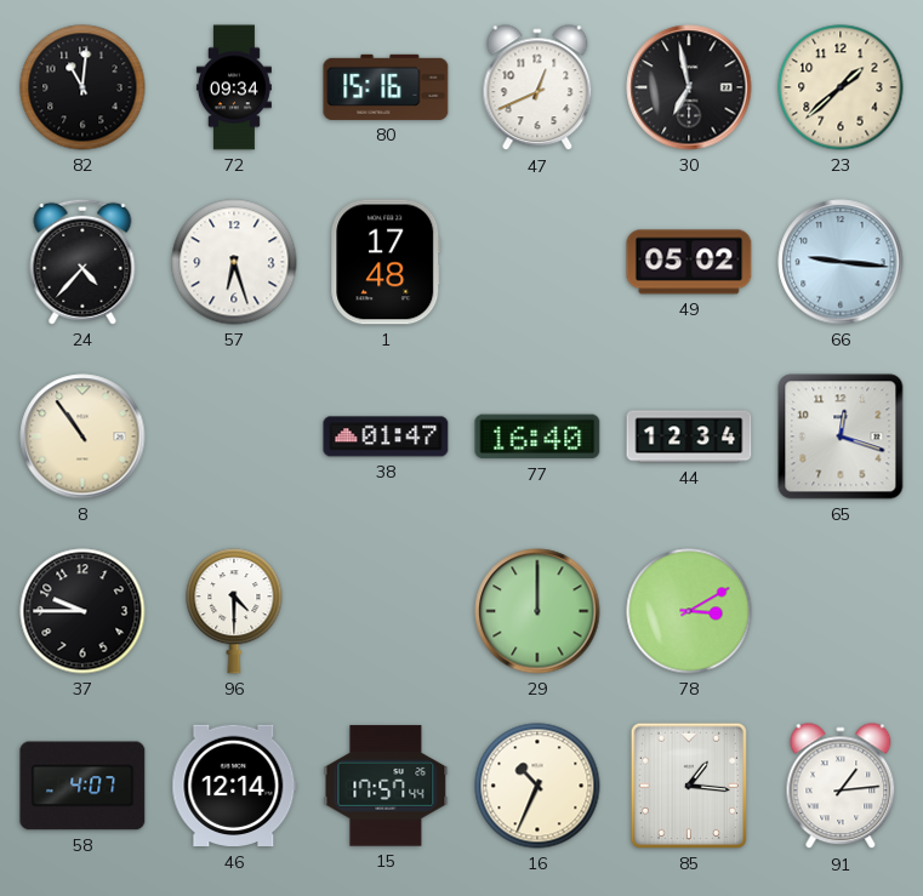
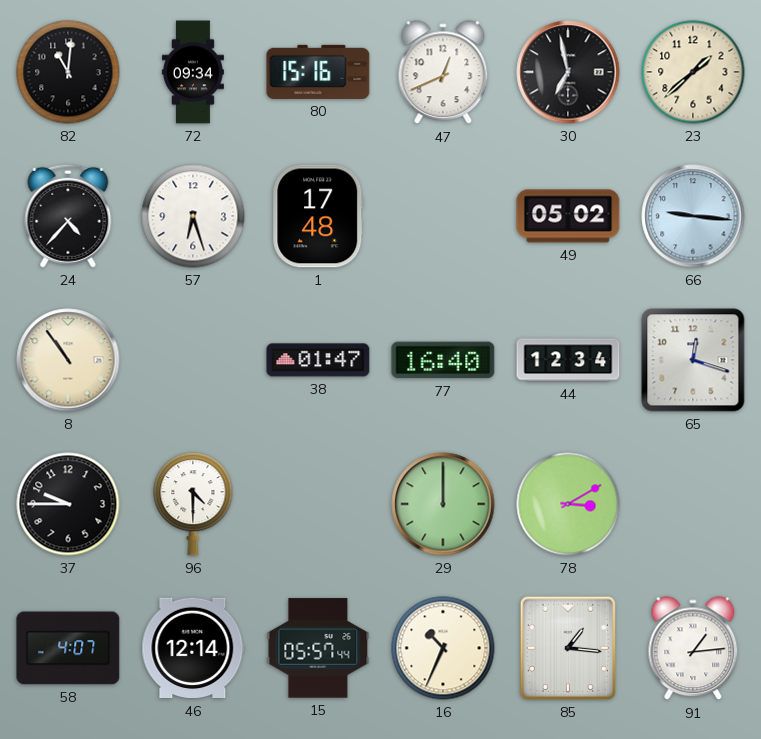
15: 17:57 -> 05:57
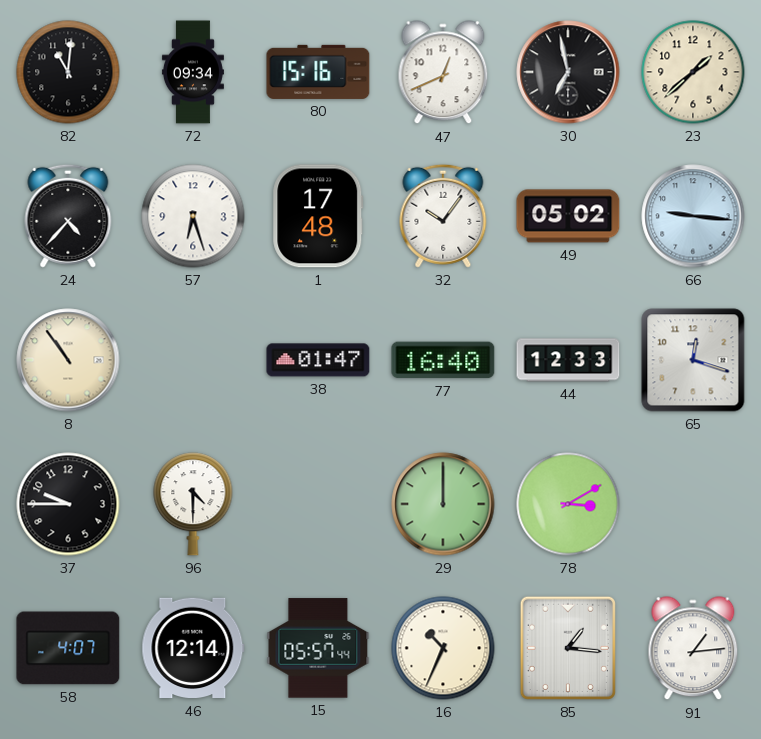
32: none -> 10:06
44: 12:34 -> 12:33
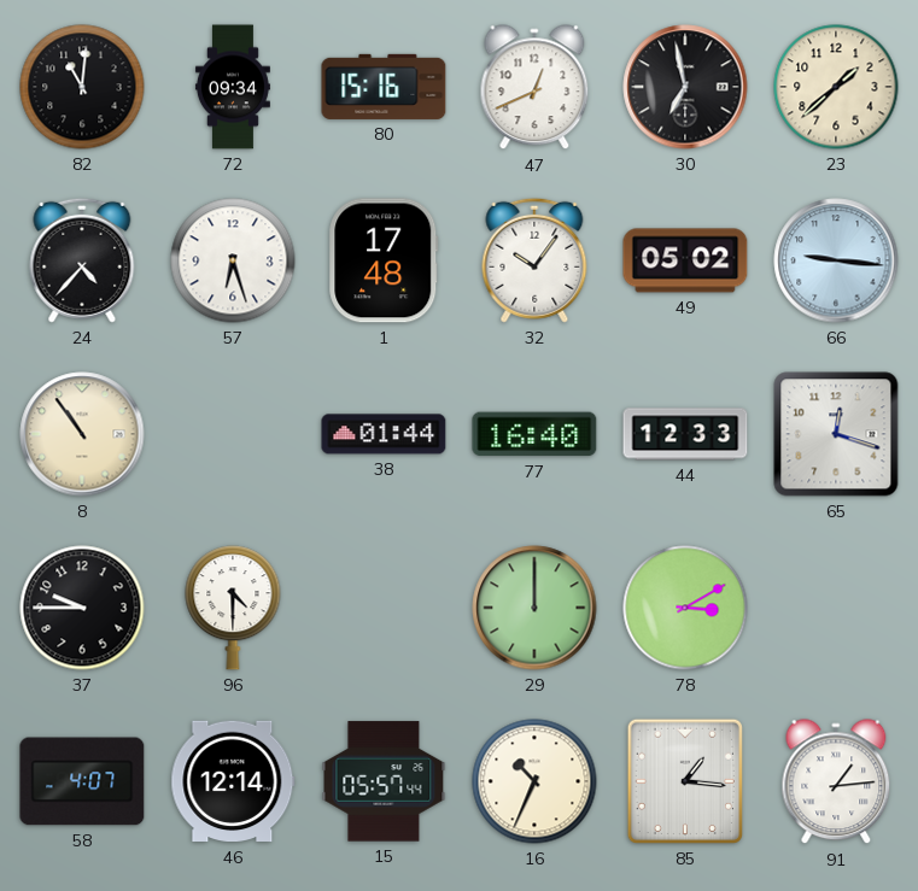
38: 01:47 -> 01:44
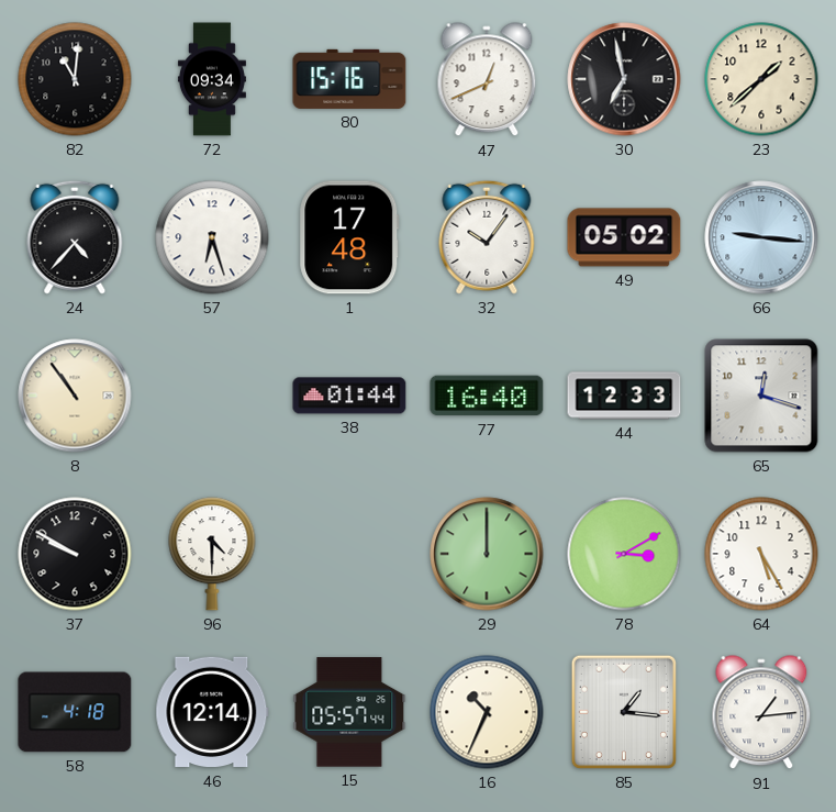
37: 9:45 -> 9:50
64: none -> 5:25
58: 4:07 -> 4:18
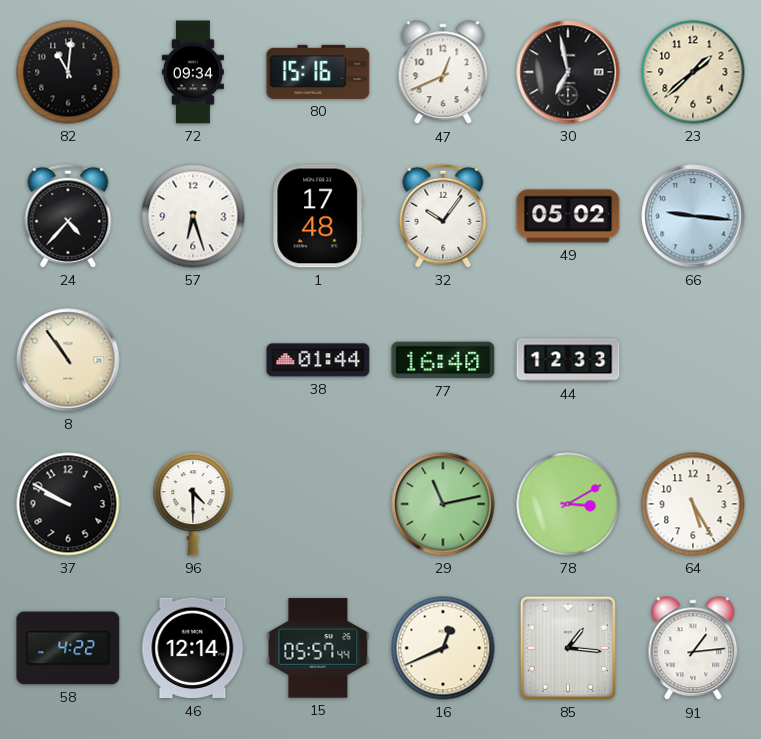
65: 12:18 -> none
29: 12:00 -> 11:13
58: 4:18 -> 4:22
16: 10:34 -> 12:41
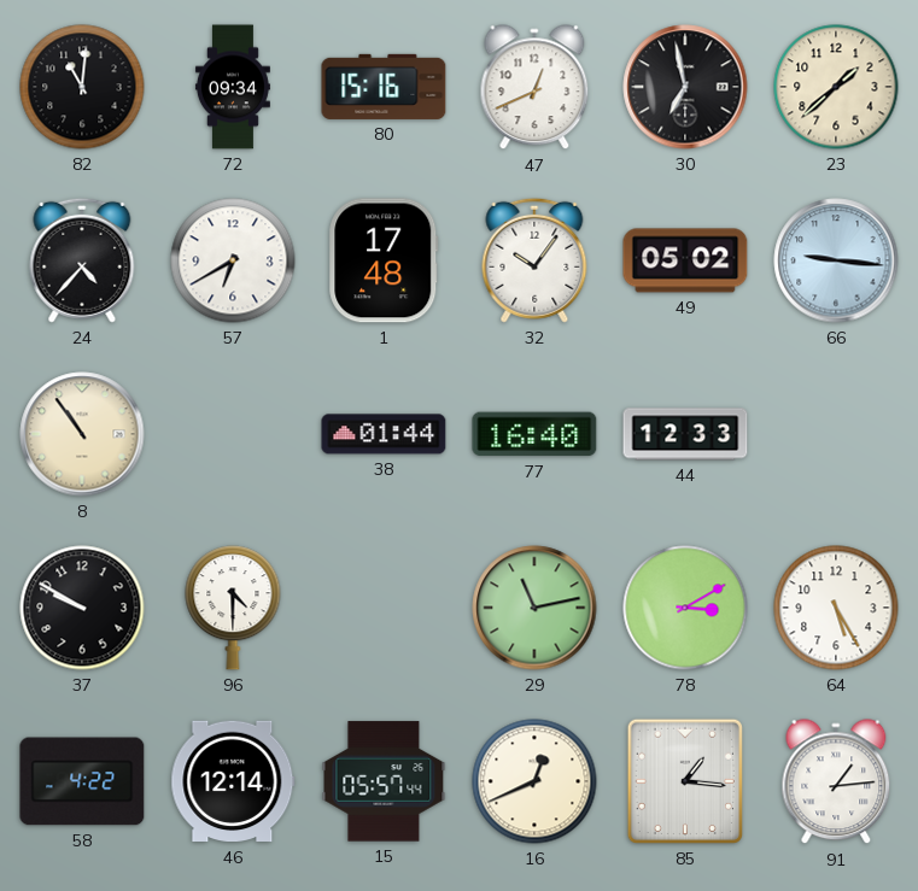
57: 6:27 -> 6:40
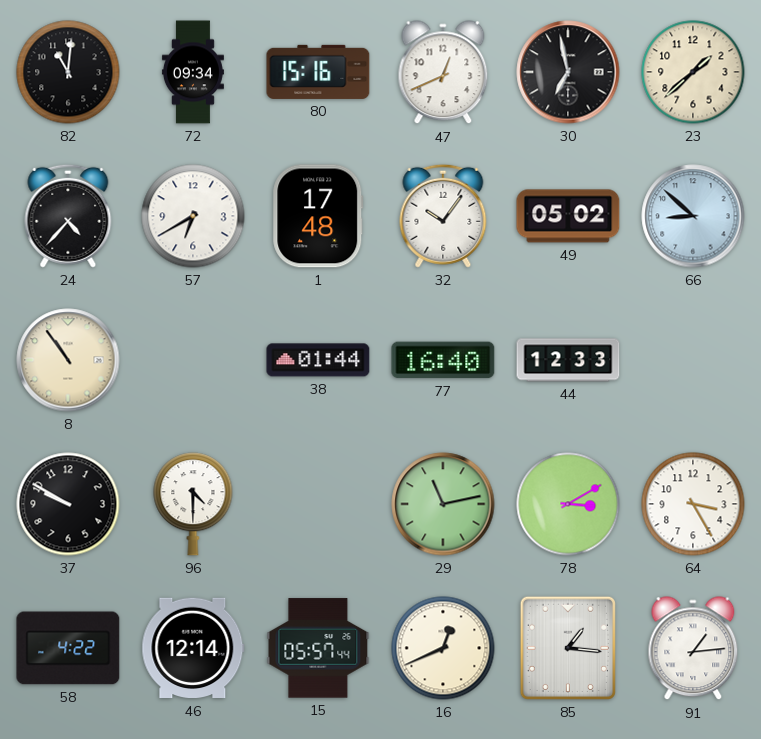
66: 9:16 -> 8:52
64: 5:25 -> 3:25
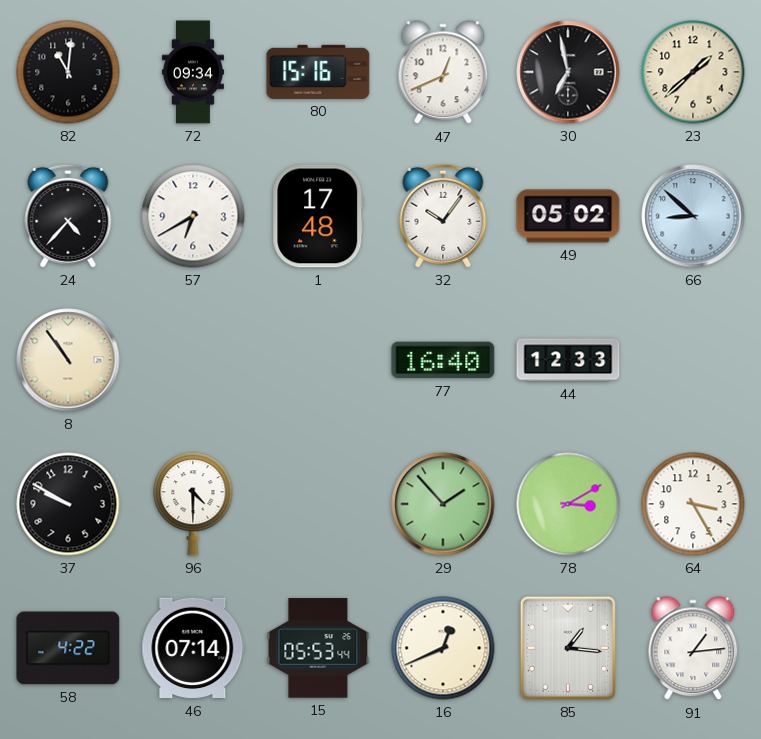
38: 01:44 -> none
29: 11:13 -> 1:53
46: 12:14 -> 07:14
15: 05:57 -> 05:53
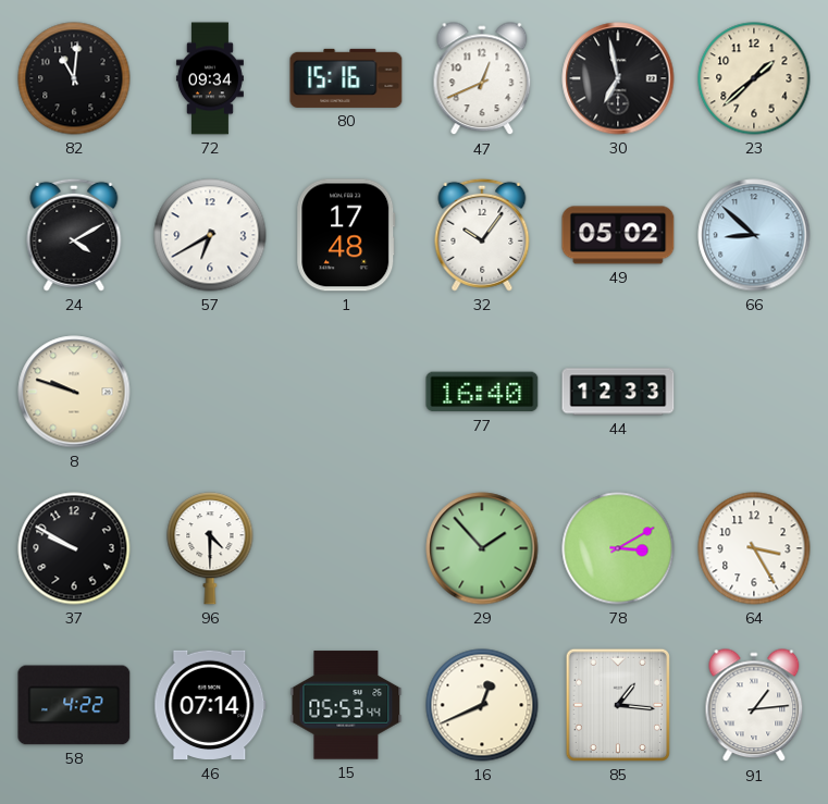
24: 4:37 -> 4:10
8: 10:54 -> 9:48
